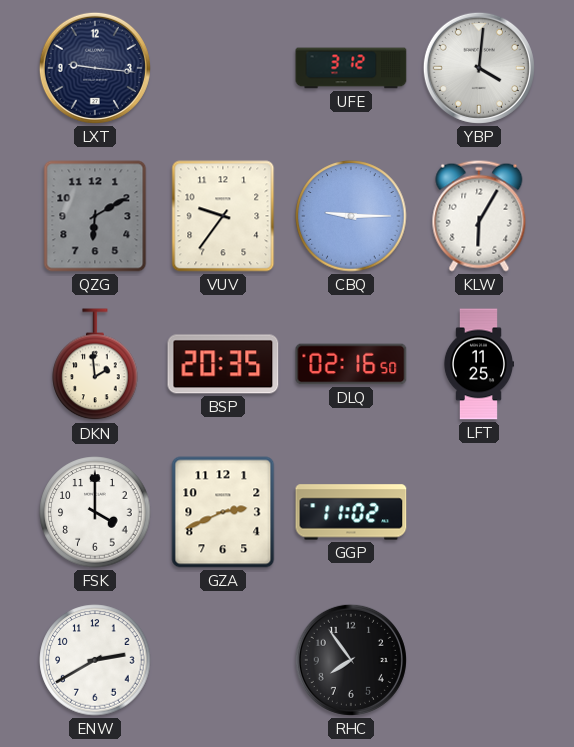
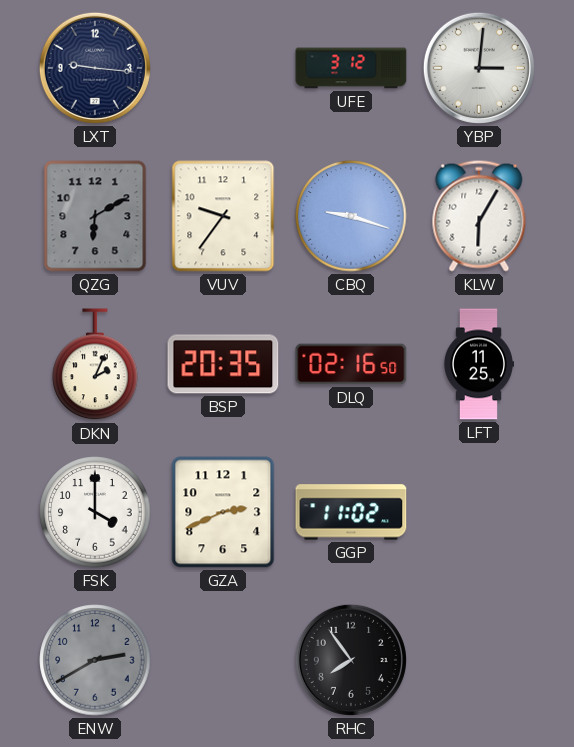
YBP: 4:01 -> 3:01
CBQ: 9:15 -> 9:18
DKN: 1:59 -> 2:04
ENW dial: white -> grey
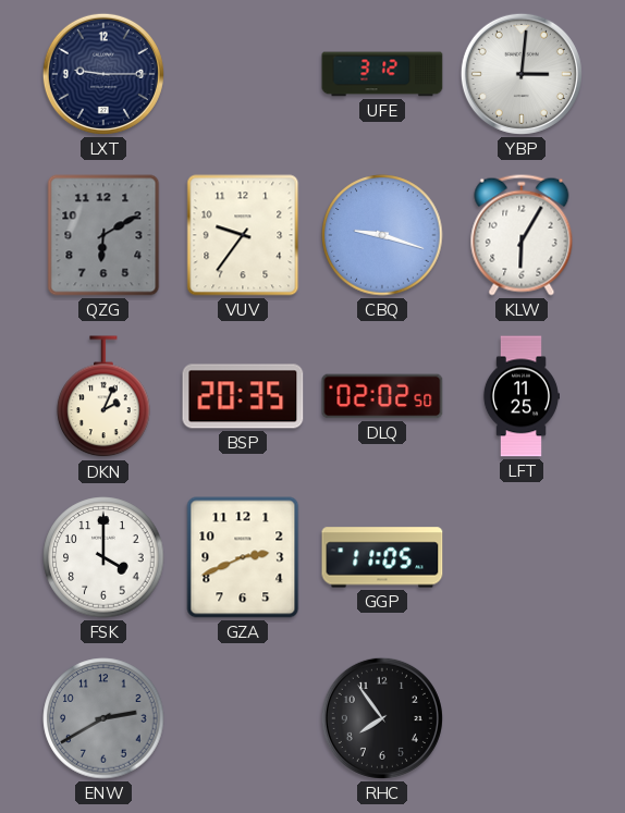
LXT: 9:16 -> 9:15
DLQ: 02:16 -> 02:02
GGP: 11:02 -> 11:05
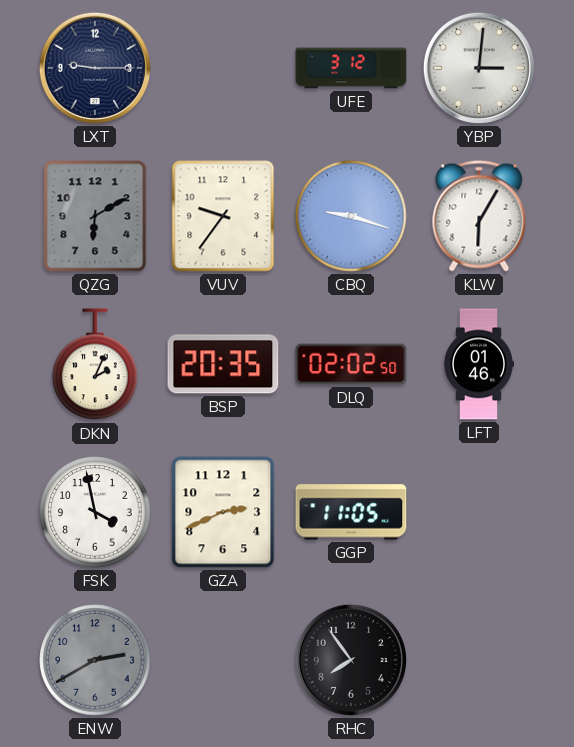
LFT: 11:25 -> 01:46
FSK: 4:00 -> 3:58
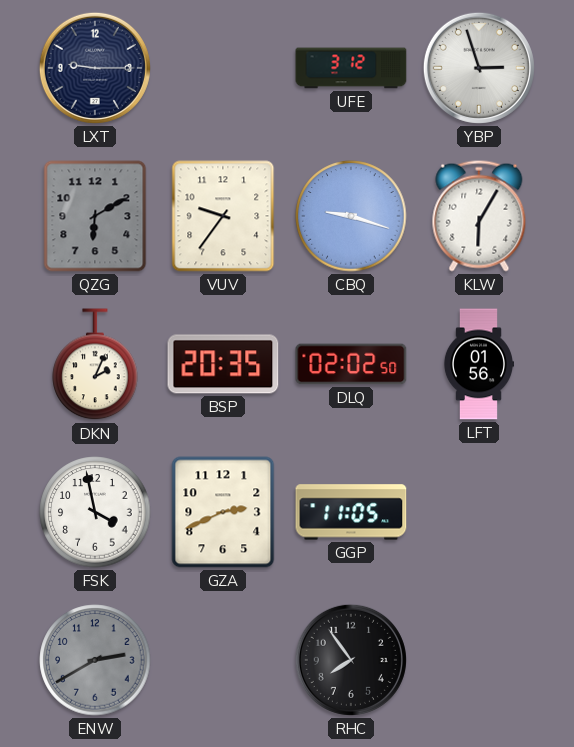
YBP: 3:01 -> 2:57
LFT: 01:46 -> 01:56
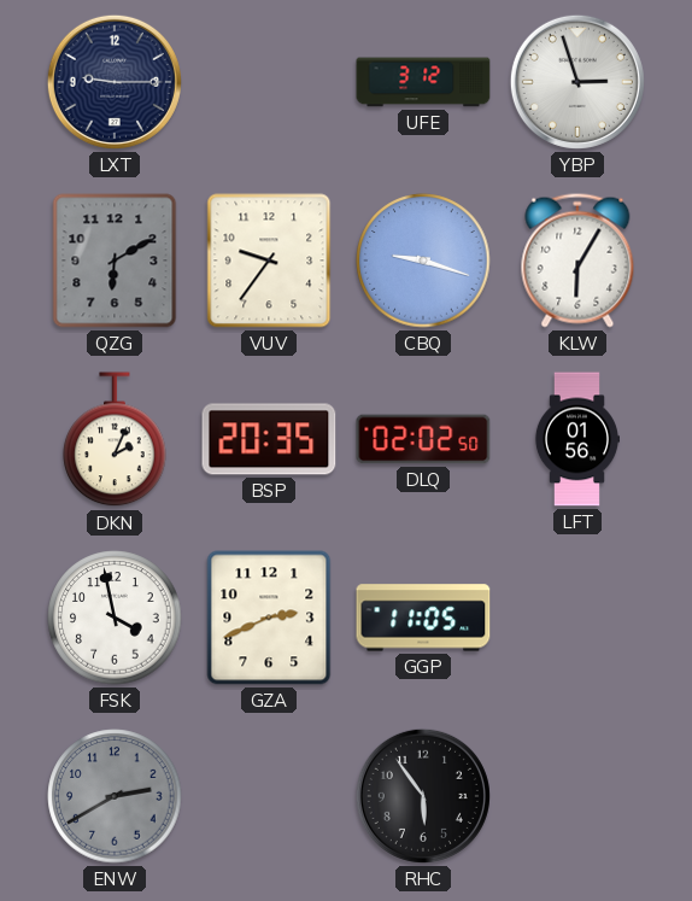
RHC: 7:54 -> 5:54
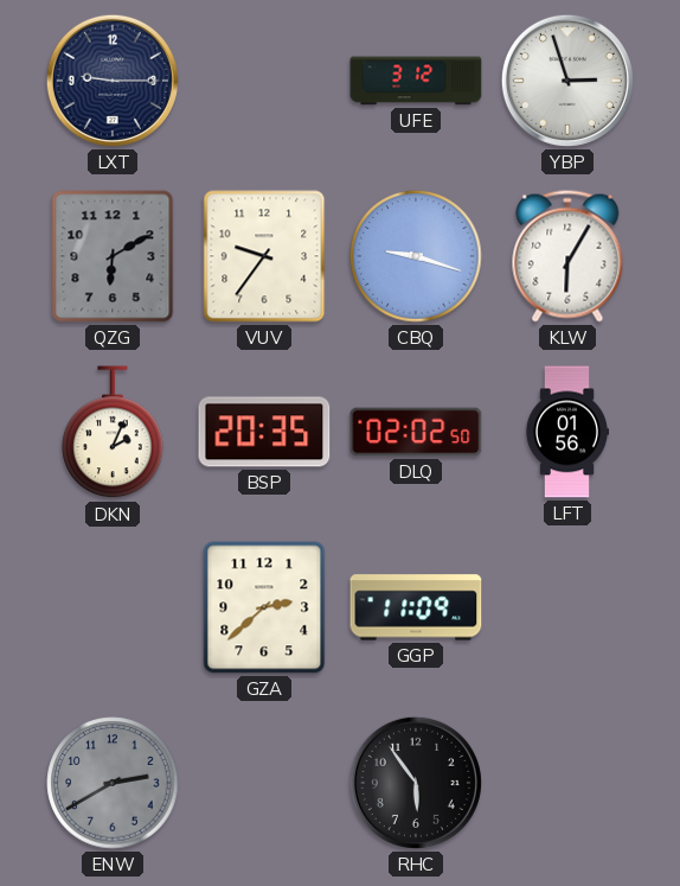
FSK: 3:58 -> none
GZA: 2:41 -> 2:38
GGP: 11:05 -> 11:09
